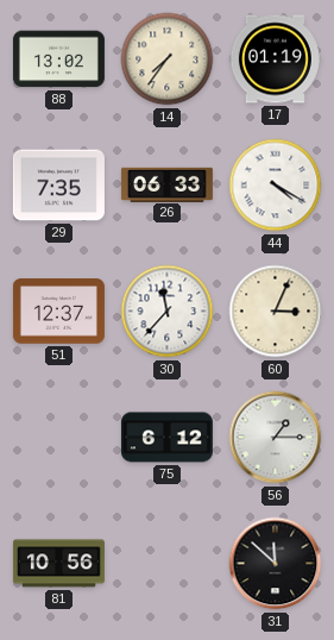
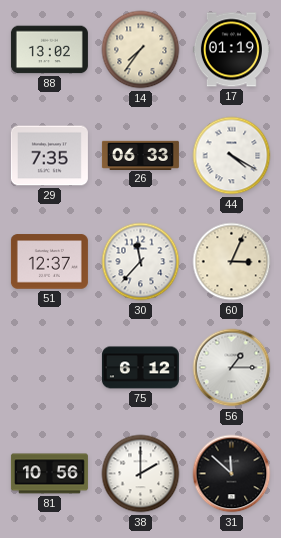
38: none -> 2:00
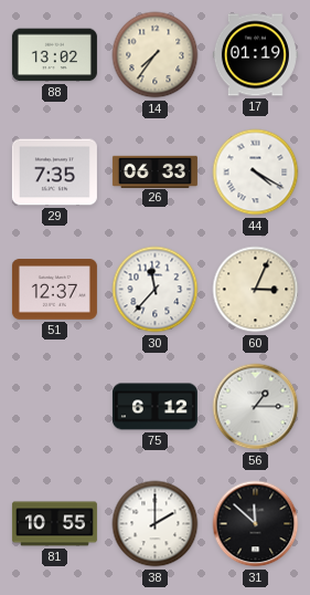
81: 10:56 -> 10:55
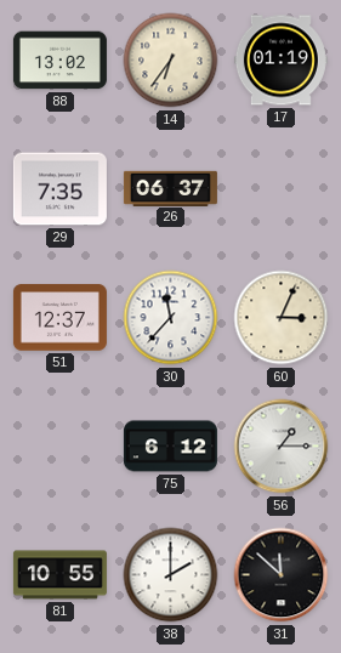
14: 7:36 -> 6:36
26: 06:33 -> 06:37
44: 4:20 -> none
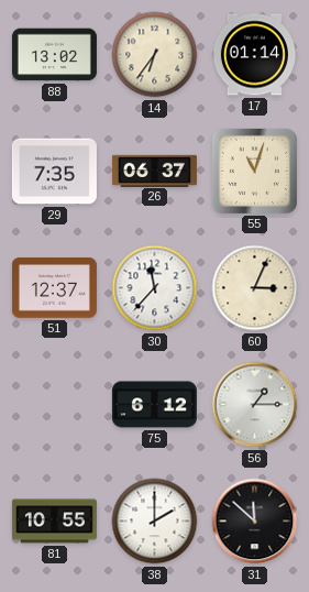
17: 01:19 -> 01:14
55: none -> 11:03
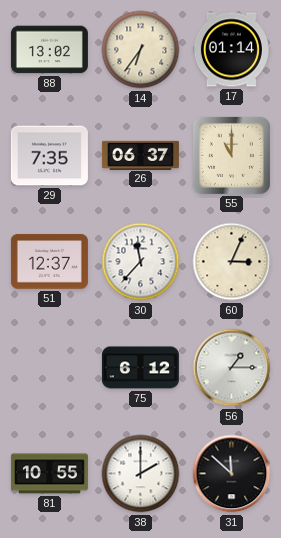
55: 11:03 -> 11:00
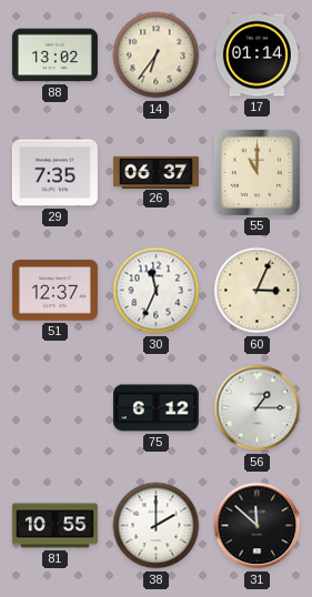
30: 11:37 -> 11:34
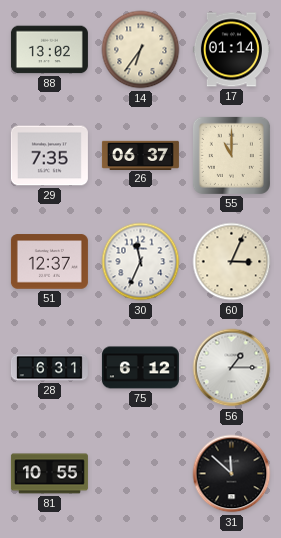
28: none -> 6:31
38: 2:00 -> none
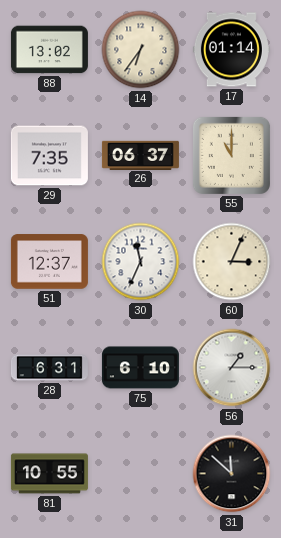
75: 6:12 -> 6:10
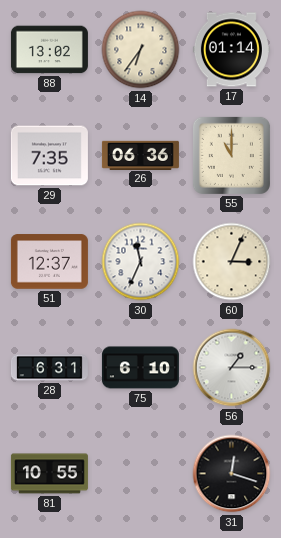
26: 06:37 -> 06:36
31: 11:52 -> 12:18
